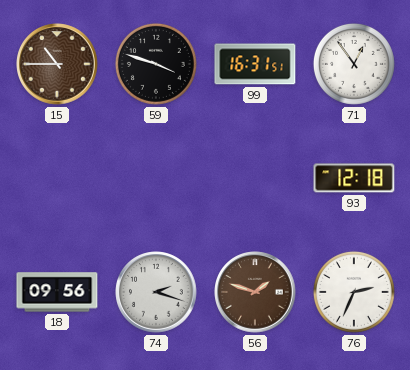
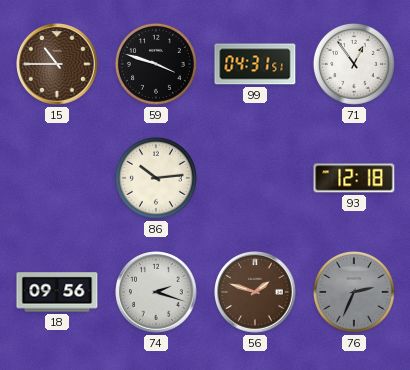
99: 16:31 -> 04:31
86: none -> 10:14
76 dial: white -> grey
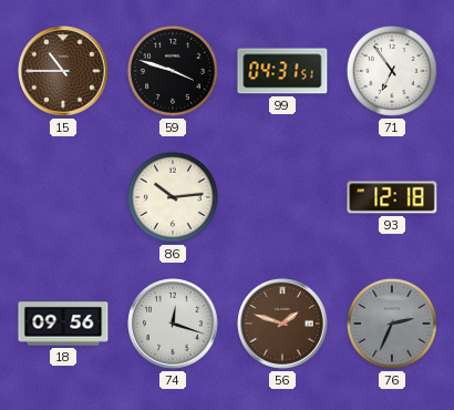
71: 12:54 -> 6:54
74: 2:18 -> 12:18
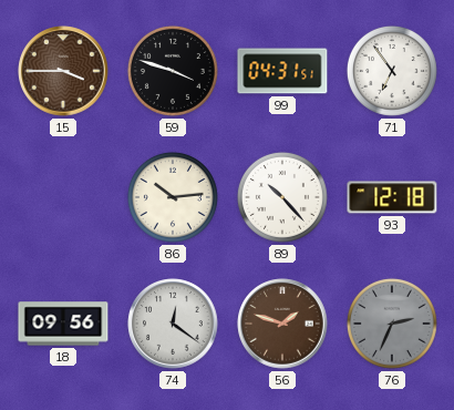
15: 10:45 -> 3:45
89: none -> 10:23
74: 12:18 -> 12:21
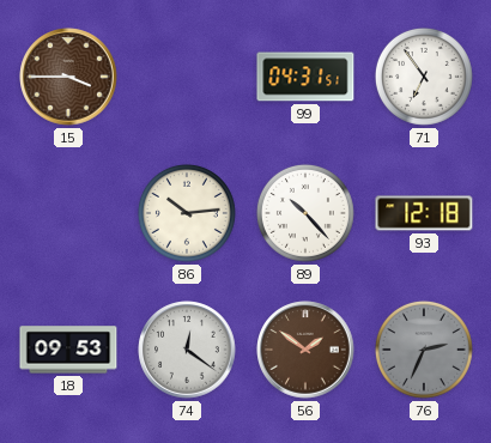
59: 3:48 -> none
18: 09:56 -> 09:53
56: 1:48 -> 1:51
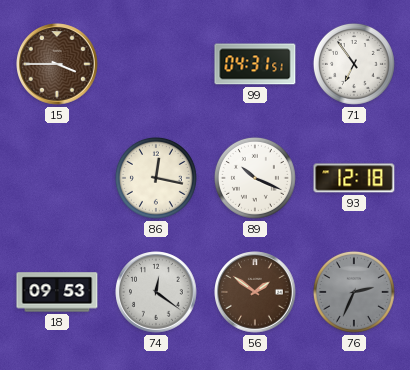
86: 10:14 -> 12:17
89: 10:23 -> 10:19
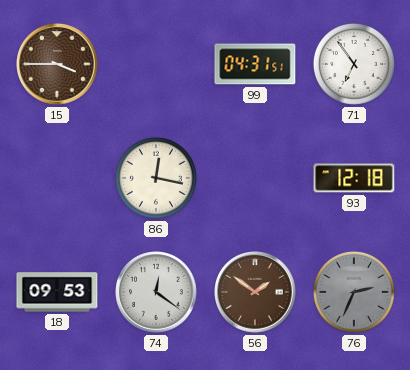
89: 10:19 -> none
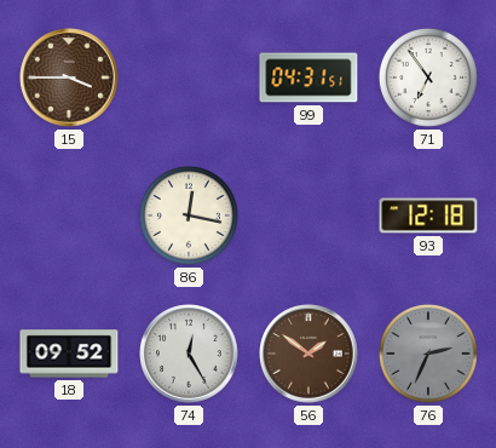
18: 09:53 -> 09:52
74: 12:21 -> 12:25
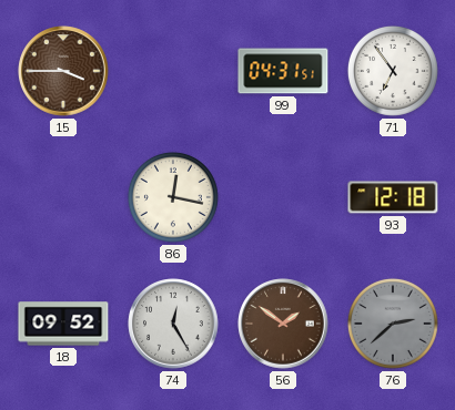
76: 2:34 -> 2:38
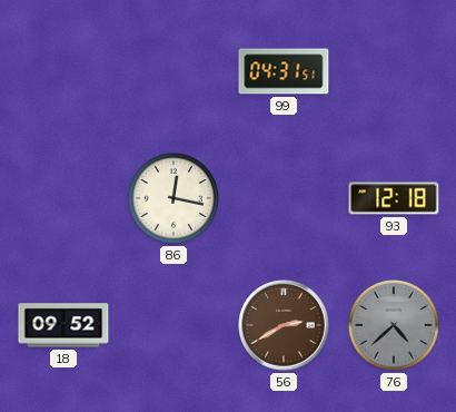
15: 3:45 -> none
71: 6:54 -> none
74: 12:25 -> none
56: 1:51 -> 2:40
76: 2:38 -> 4:38
